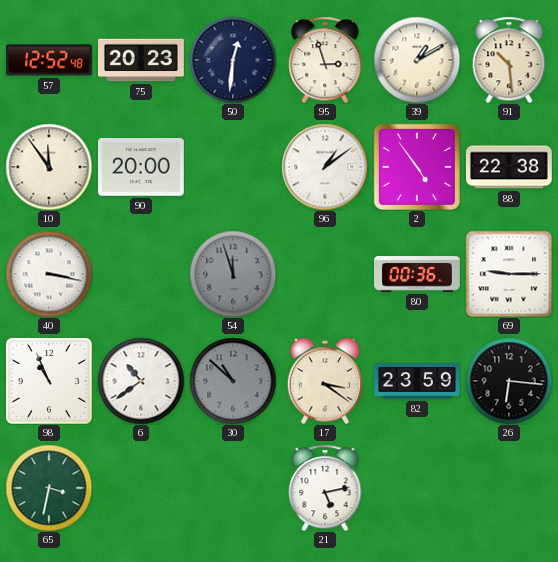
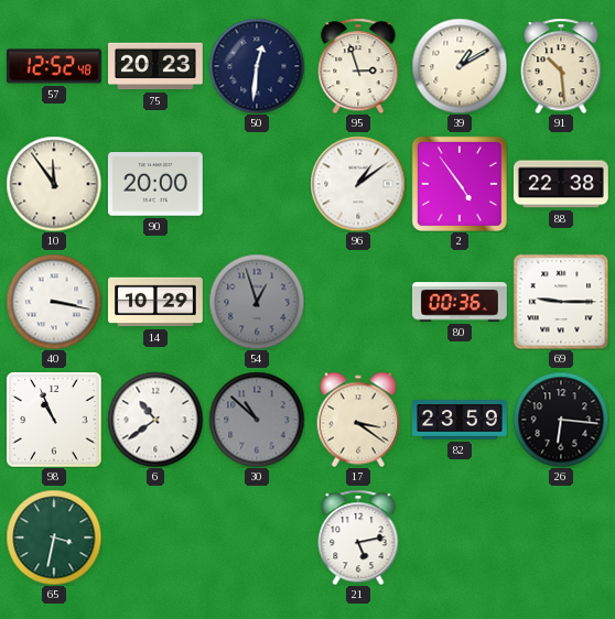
14: none -> 10:29
54: 11:57 -> 12:57
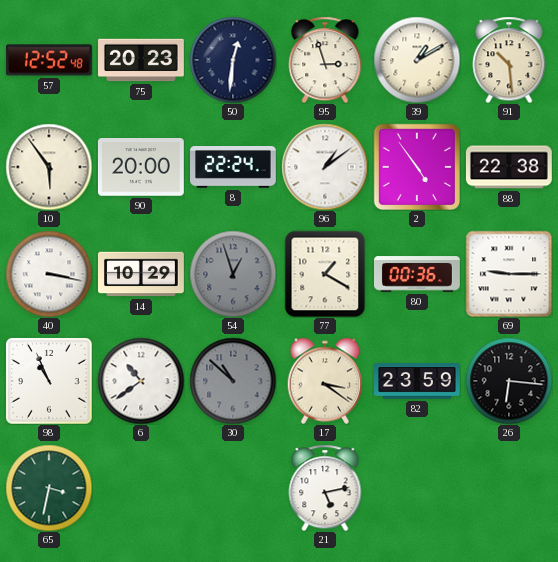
10: 11:54 -> 5:54
8: none -> 22:24
77: none -> 1:20
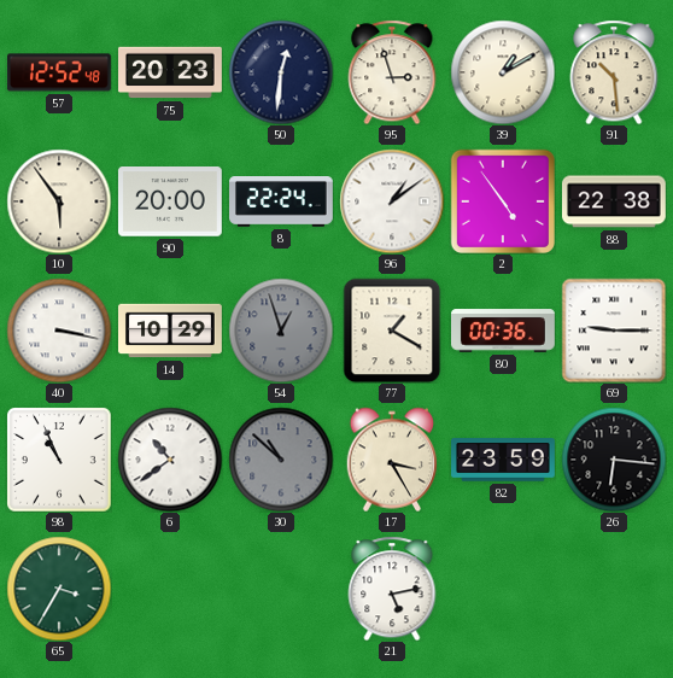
17: 3:21 -> 3:25
65: 3:32 -> 3:35
